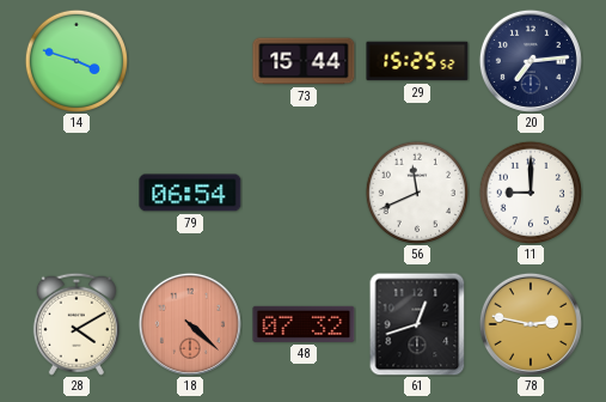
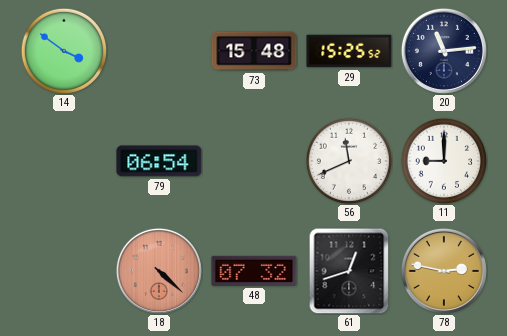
14: 3:48 -> 3:51
73: 15:44 -> 15:48
20: 7:14 -> 11:14
28: 4:10 -> none
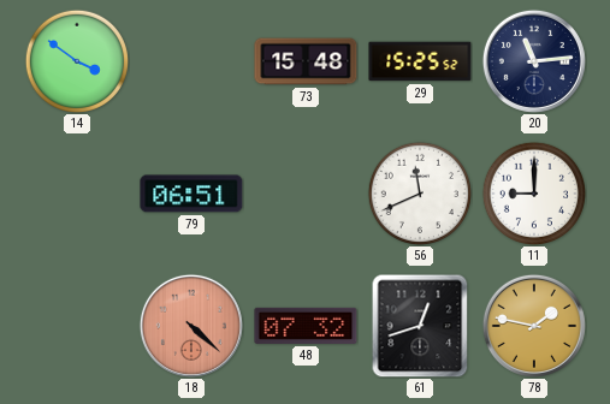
79: 06:54 -> 06:51
78: 2:47 -> 1:47
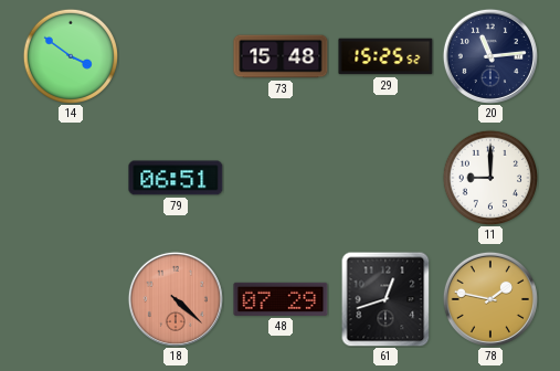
56: 11:41 -> none
48: 07:32 -> 07:29
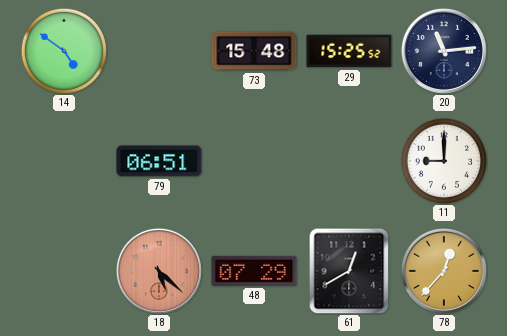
14: 3:51 -> 4:51
18: 4:22 -> 5:22
61: 12:42 -> 12:40
78: 1:47 -> 12:37
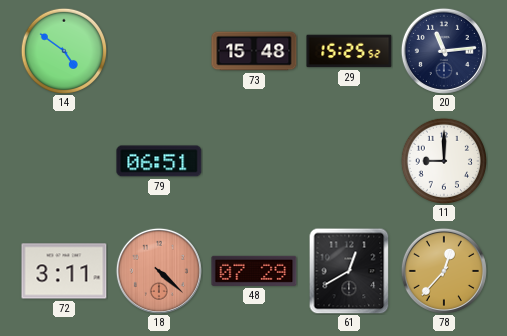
72: none -> 3:11
18: 5:22 -> 4:22
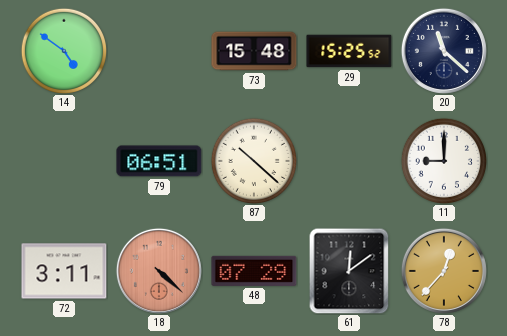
20: 11:14 -> 11:22
87: none -> 10:22
61: 12:40 -> 12:09
